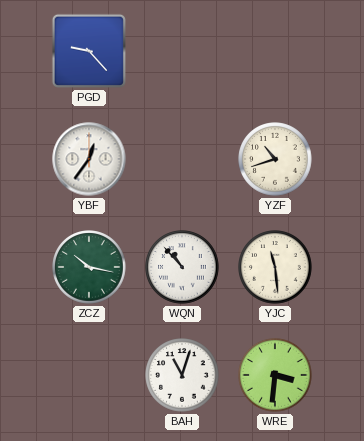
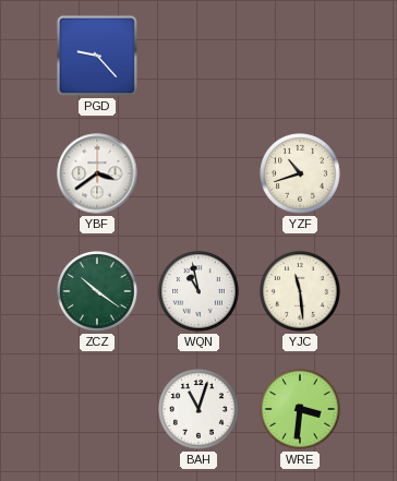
YBF: 12:36 -> 3:39
ZCZ: 10:17 -> 10:21
WQN: 10:53 -> 10:58
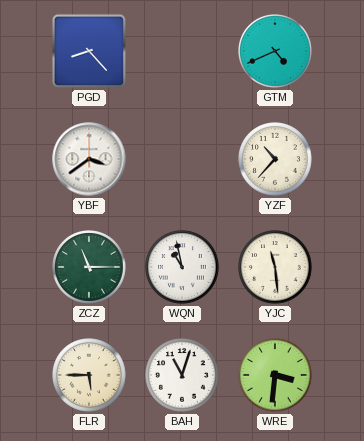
PGD: 9:23 -> 8:23
GTM: none -> 4:41
YZF: 10:42 -> 10:37
ZCZ: 10:21 -> 11:15
FLR: none -> 5:45
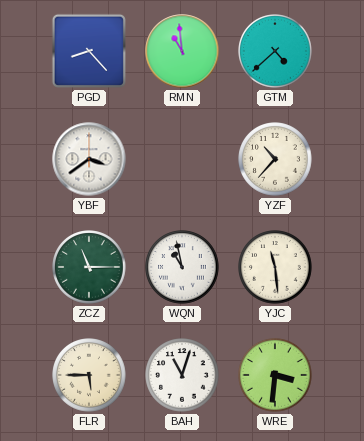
RMN: none -> 10:59
GTM: 4:41 -> 4:38
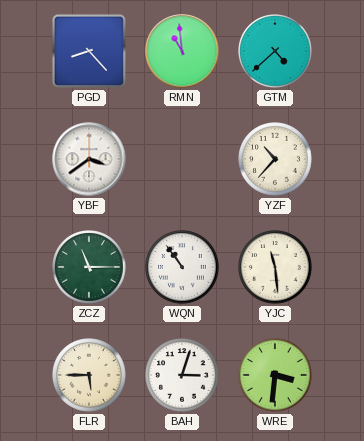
WQN: 10:58 -> 10:54
BAH: 11:03 -> 3:03
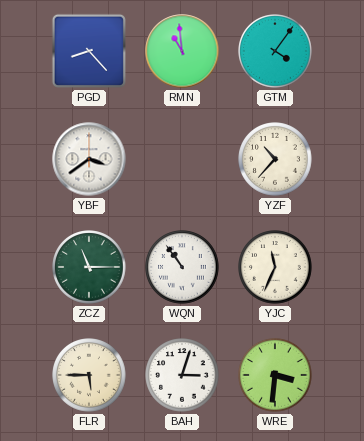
GTM: 4:38 -> 4:06
YJC: 11:29 -> 11:34
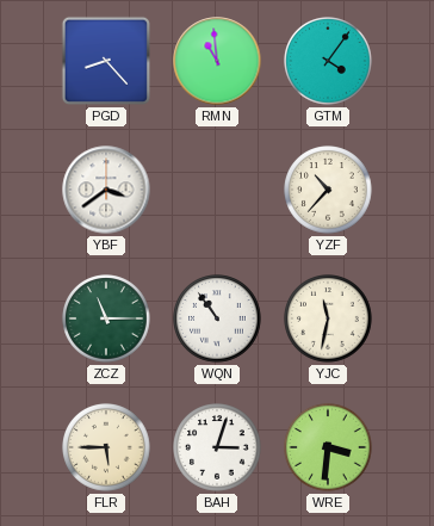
YJC: 11:34 -> 11:32
